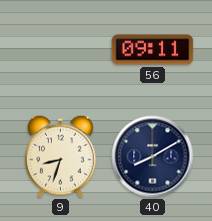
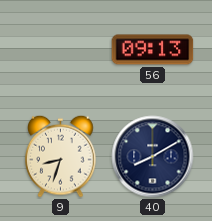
56: 09:11 -> 09:13
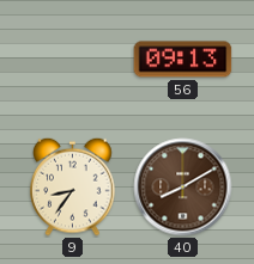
9: 8:33 -> 8:36
40 dial: navy -> brown
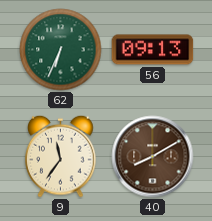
62: none -> 6:34
9: 8:36 -> 11:36
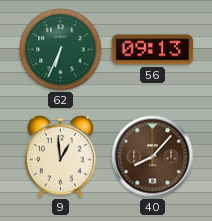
9: 11:36 -> 12:59
40: 8:10 -> 8:07
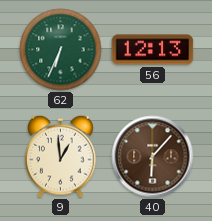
56: 09:13 -> 12:13
40: 8:07 -> 6:07
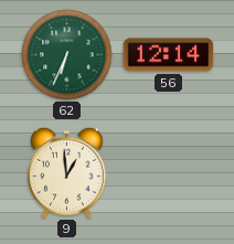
56: 12:13 -> 12:14
40: 6:07 -> none
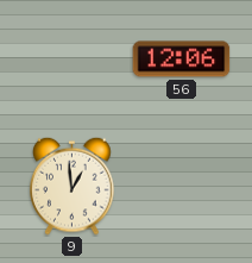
62: 6:34 -> none
56: 12:14 -> 12:06
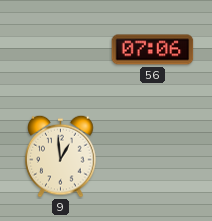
56: 12:06 -> 07:06
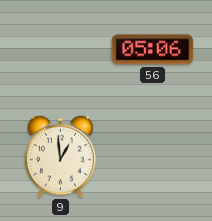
56: 07:06 -> 05:06
